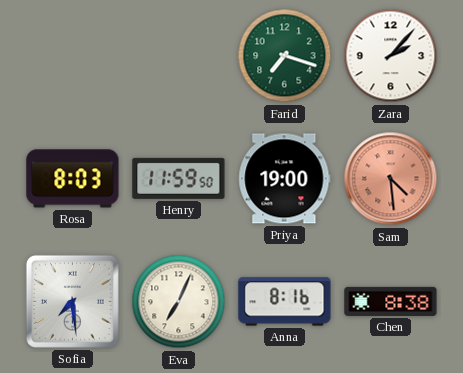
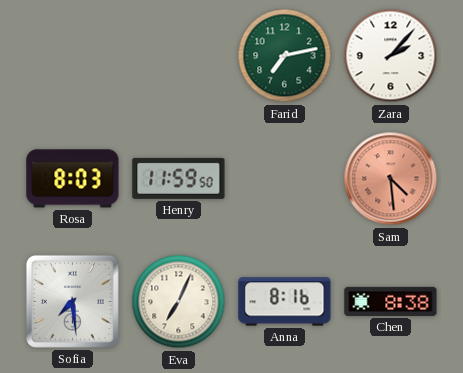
Farid: 7:18 -> 7:13
Priya: 19:00 -> none
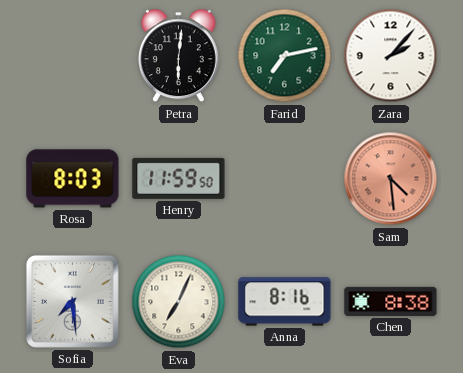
Petra: none -> 6:01
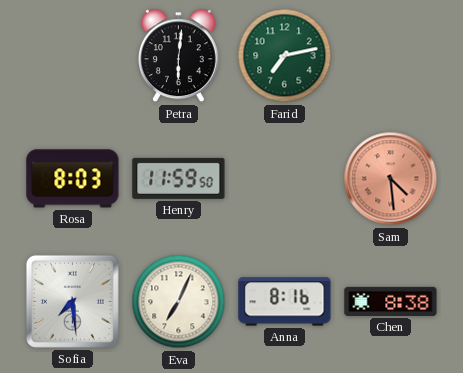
Zara: 2:07 -> none
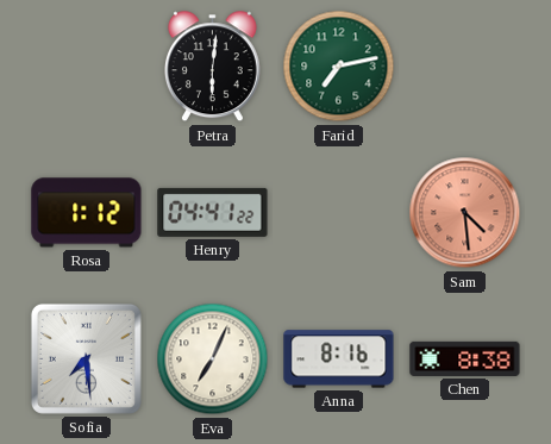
Rosa: 8:03 -> 1:12
Henry: 11:59 -> 04:41
